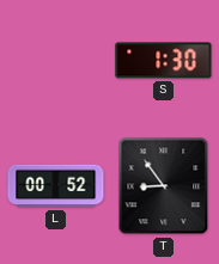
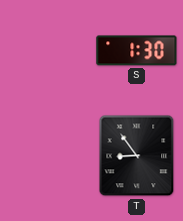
L: 00:52 -> none
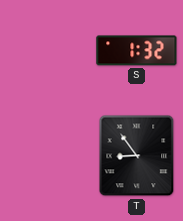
S: 1:30 -> 1:32
